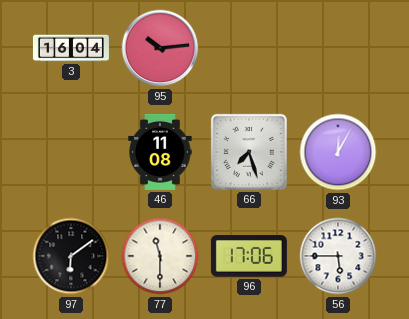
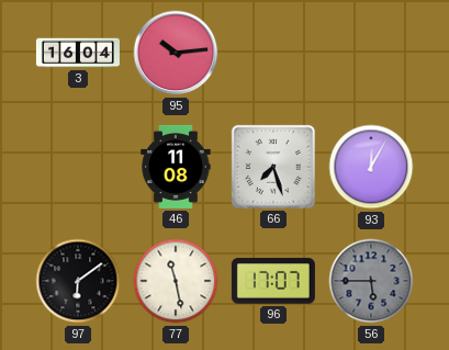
77: 11:30 -> 11:28
96: 17:06 -> 17:07
56 dial: white -> grey
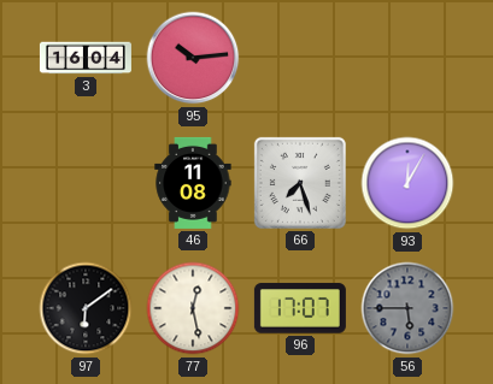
77: 11:28 -> 12:28
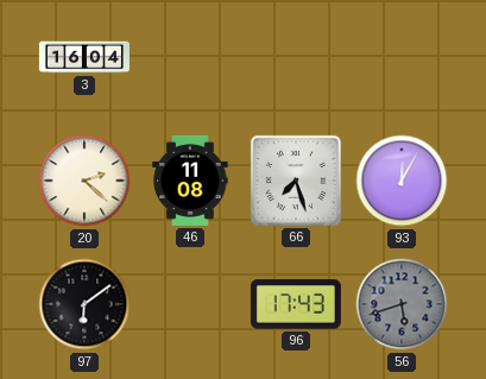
95: 10:14 -> none
20: none -> 2:22
77: 12:28 -> none
96: 17:07 -> 17:43
56: 5:45 -> 5:42
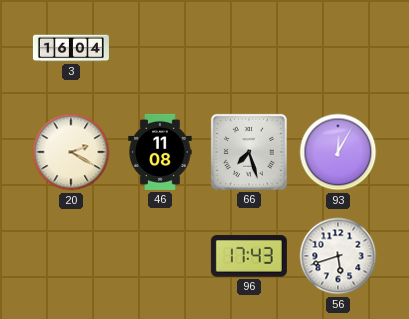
20: 2:22 -> 2:20
97: 6:09 -> none
56 dial: grey -> white
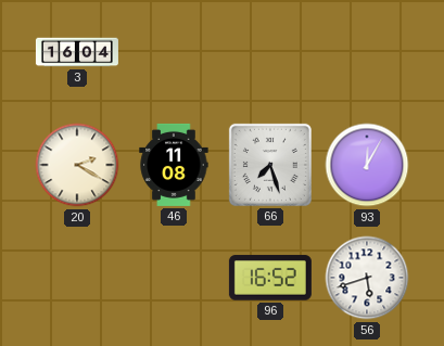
96: 17:43 -> 16:52
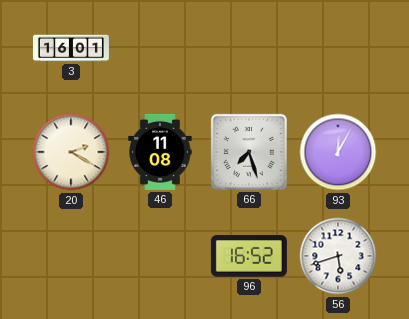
3: 16:04 -> 16:01
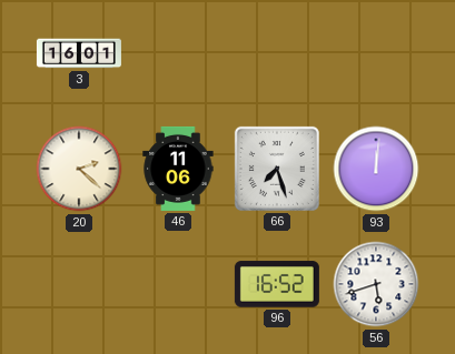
20: 2:20 -> 2:22
46: 11:08 -> 11:06
93: 12:05 -> 12:01
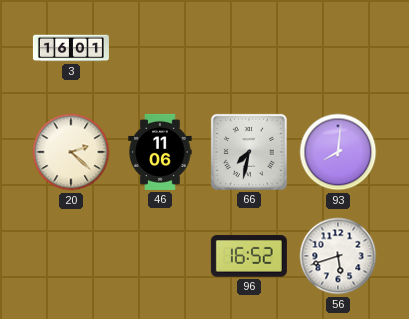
66: 7:27 -> 7:32
93: 12:01 -> 8:01
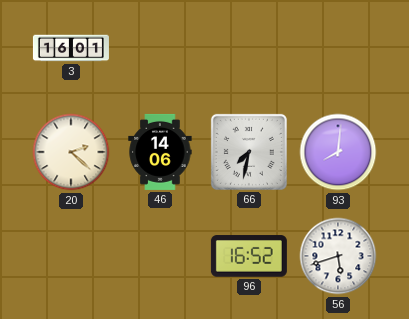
46: 11:06 -> 14:06
